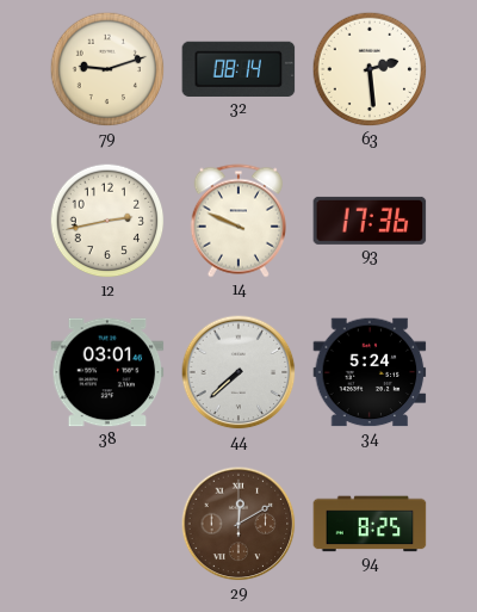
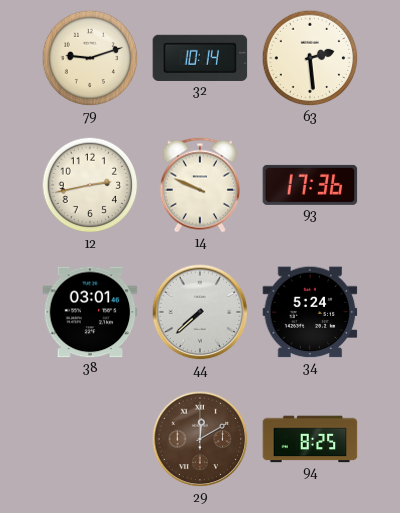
32: 08:14 -> 10:14
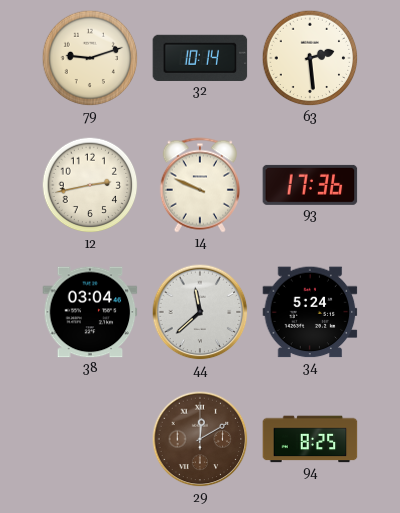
38: 03:01 -> 03:04
44: 7:38 -> 11:38
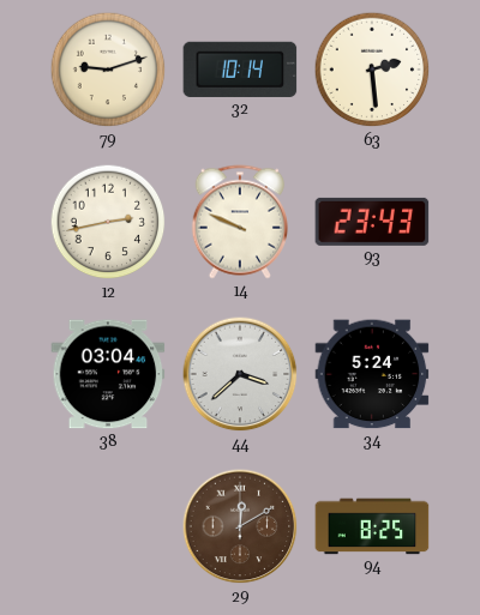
93: 17:36 -> 23:43
44: 11:38 -> 3:38
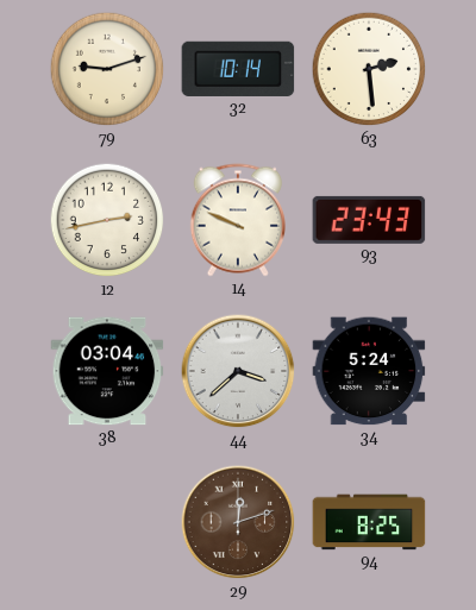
29: 12:10 -> 12:12
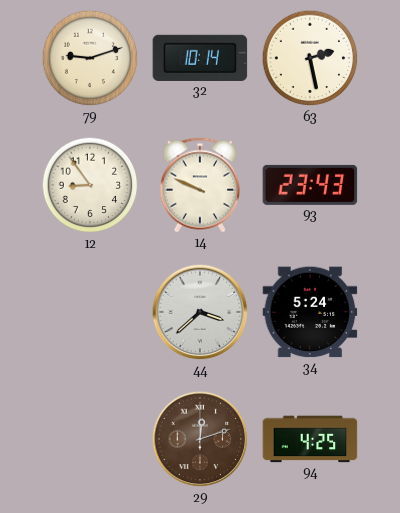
63: 2:29 -> 2:28
12: 2:43 -> 8:54
38: 03:04 -> none
94: 8:25 -> 4:25
